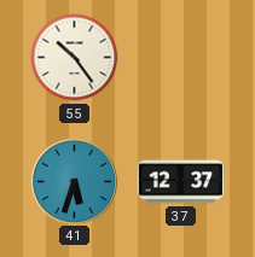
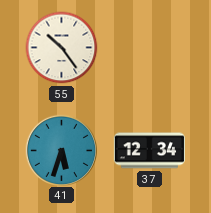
37: 12:37 -> 12:34
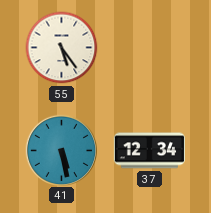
55: 10:24 -> 5:24
41: 5:33 -> 5:28
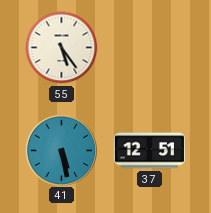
37: 12:34 -> 12:51
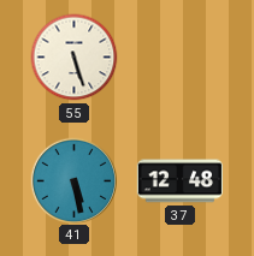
55: 5:24 -> 5:27
37: 12:51 -> 12:48
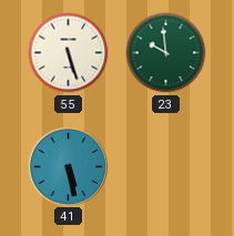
23: none -> 9:59
37: 12:48 -> none
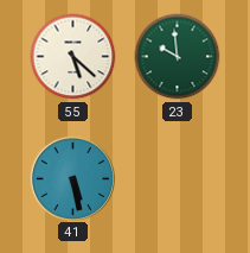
55: 5:27 -> 5:22
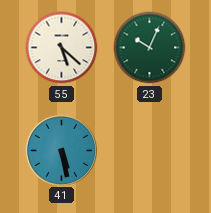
23: 9:59 -> 10:04
